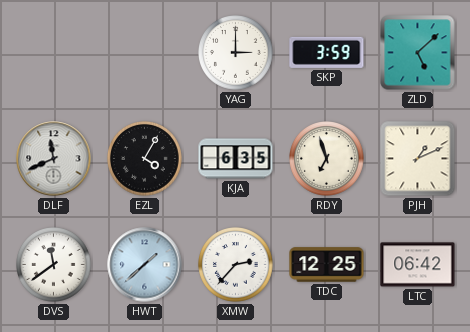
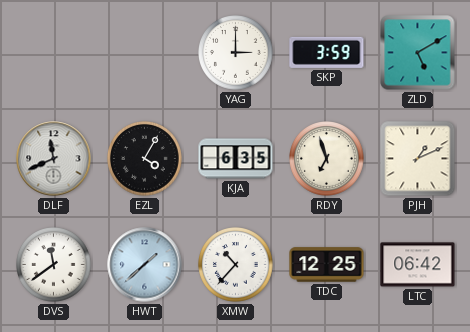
ZLD: 5:08 -> 5:10
XMW: 2:37 -> 10:37
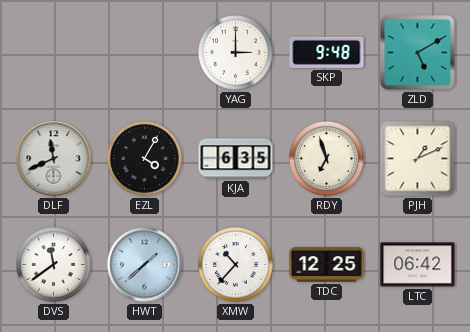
SKP: 3:59 -> 9:48
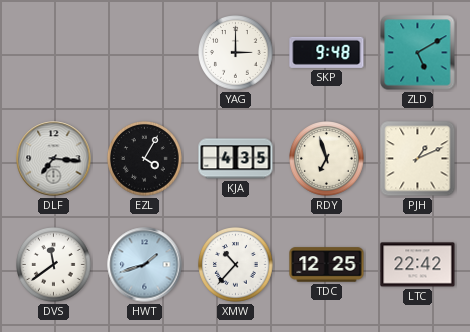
DLF: 11:41 -> 7:16
KJA: 6:35 -> 4:35
HWT: 1:38 -> 1:42
LTC: 06:42 -> 22:42
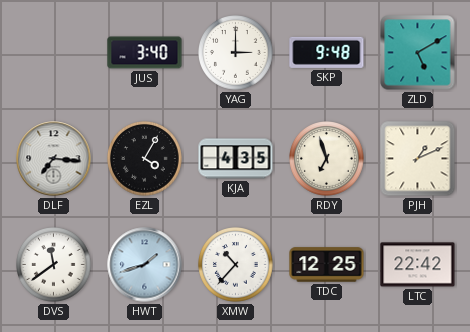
JUS: none -> 3:40
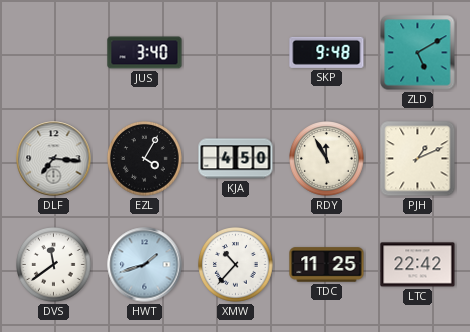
YAG: 3:00 -> none
KJA: 4:35 -> 4:50
RDY: 6:57 -> 11:55
TDC: 12:25 -> 11:25
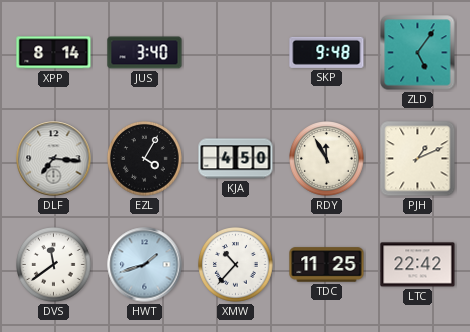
XPP: none -> 8:14
ZLD: 5:10 -> 5:06
